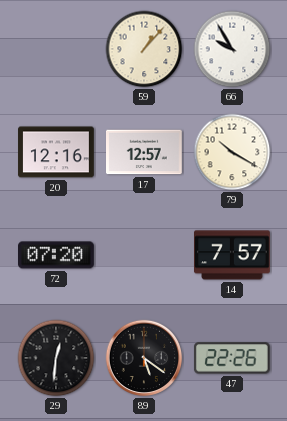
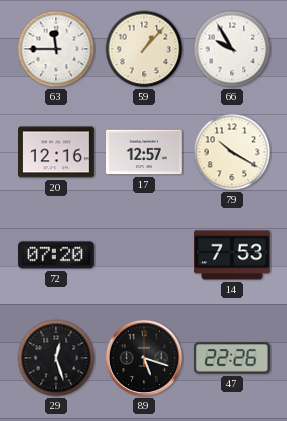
63: none -> 11:45
14: 7:57 -> 7:53
29: 12:31 -> 12:27
89: 5:21 -> 5:18
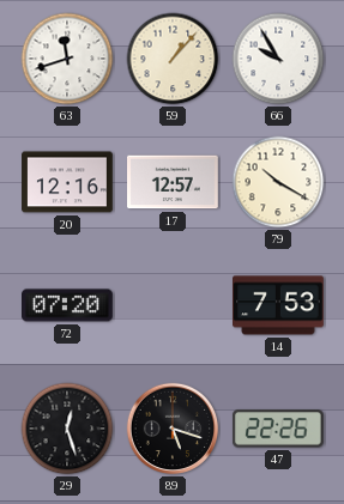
63: 11:45 -> 11:42
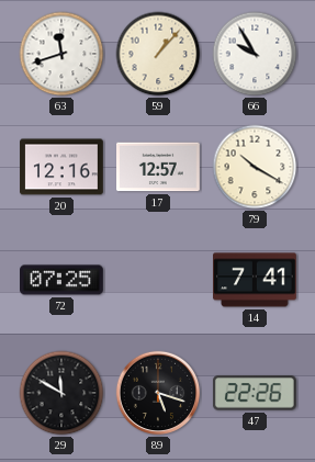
72: 07:20 -> 07:25
14: 7:53 -> 7:41
29: 12:27 -> 11:50
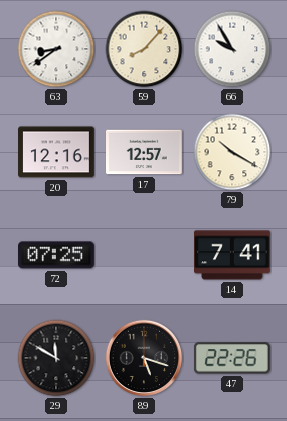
63: 11:42 -> 8:39
59: 1:07 -> 8:07
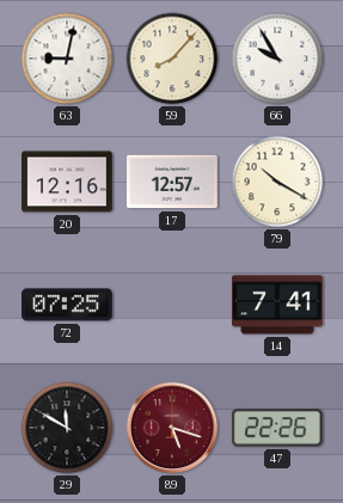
63: 8:39 -> 9:02
89 dial: black -> burgundy
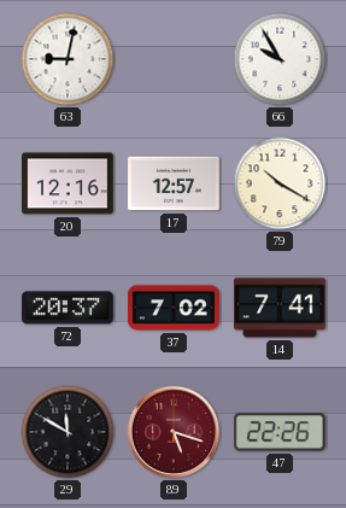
59: 8:07 -> none
72: 07:25 -> 20:37
37: none -> 7:02
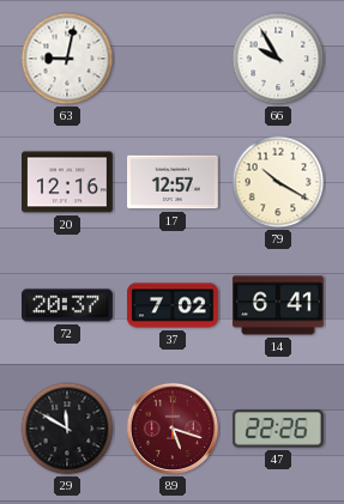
14: 7:41 -> 6:41
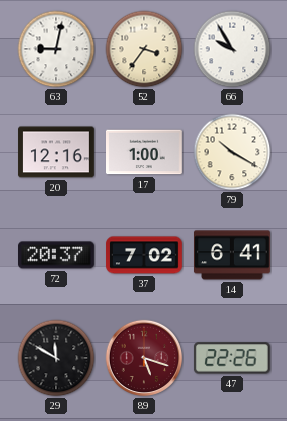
52: none -> 3:36
17: 12:57 -> 1:00
